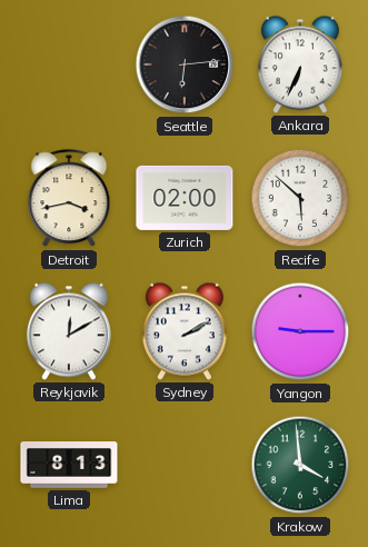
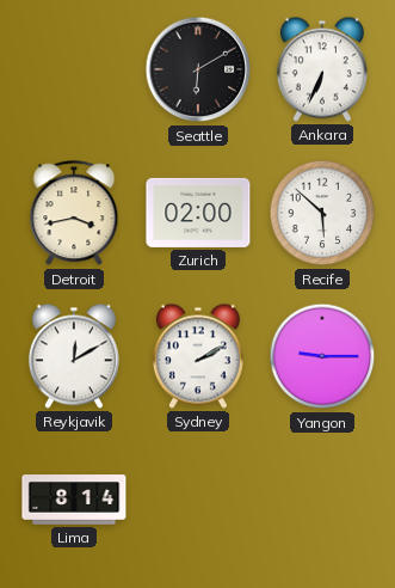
Seattle: 6:14 -> 6:10
Lima: 8:13 -> 8:14
Krakow: 3:59 -> none
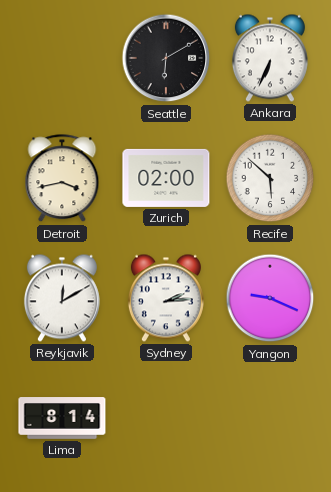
Sydney: 2:10 -> 2:14
Yangon: 9:15 -> 9:19
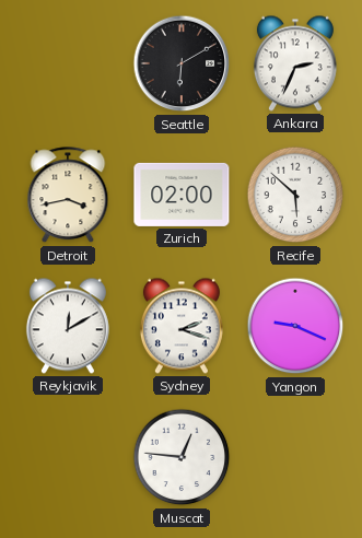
Ankara: 6:34 -> 2:34
Sydney: 2:14 -> 2:18
Lima: 8:14 -> none
Muscat: none -> 12:46
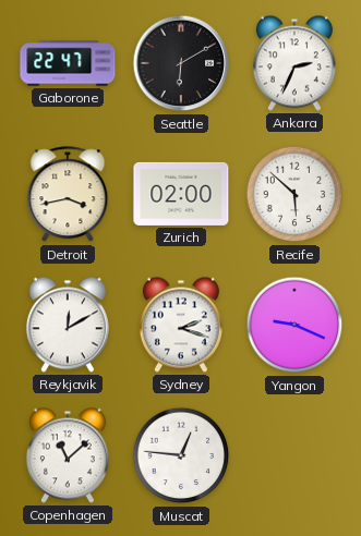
Gaborone: none -> 22:47
Copenhagen: none -> 11:08
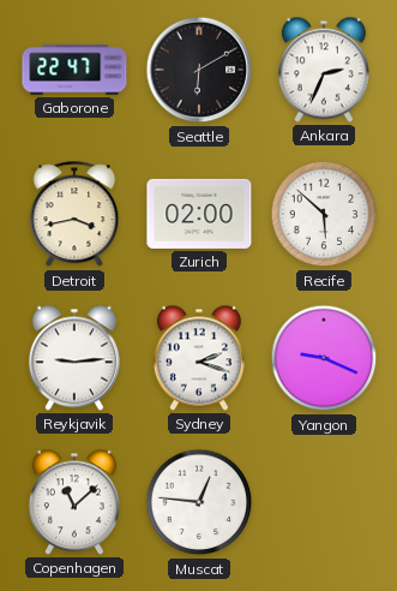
Reykjavik: 12:10 -> 9:14
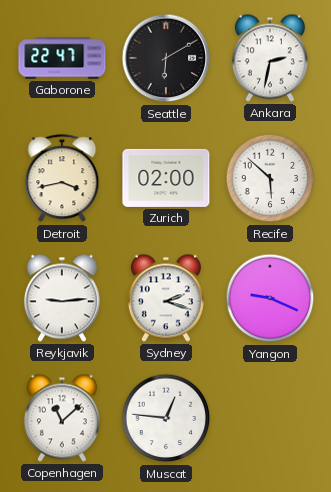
Ankara: 2:34 -> 2:32
